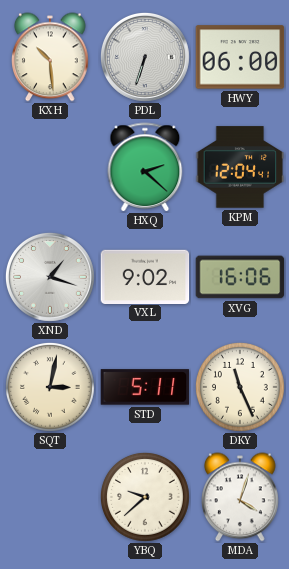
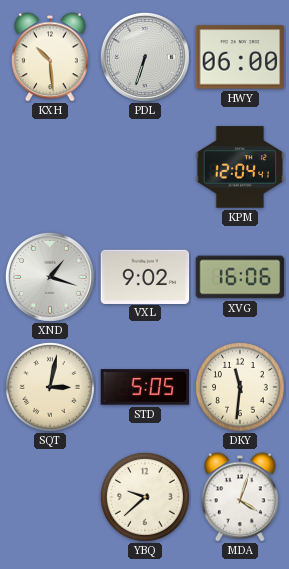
HXQ: 2:22 -> none
STD: 5:11 -> 5:05
DKY: 11:26 -> 11:31
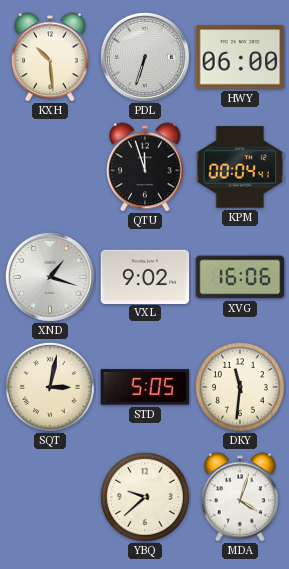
QTU: none -> 11:57
KPM: 12:04 -> 00:04
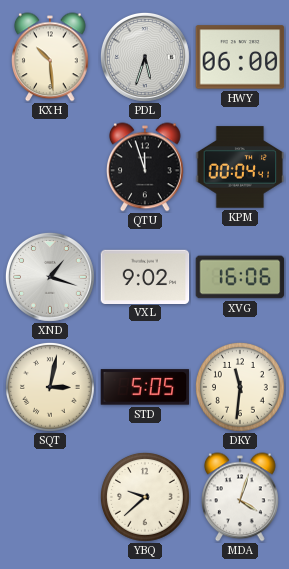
PDL: 6:33 -> 5:33
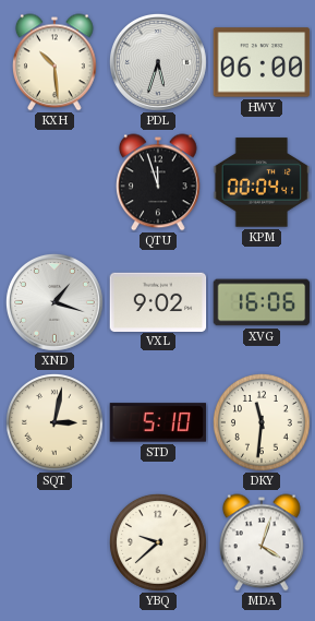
STD: 5:05 -> 5:10
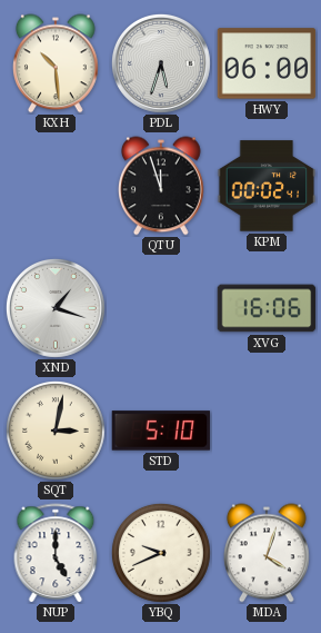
KPM: 00:04 -> 00:02
VXL: 9:02 -> none
DKY: 11:31 -> none
NUP: none -> 5:00
YBQ: 9:38 -> 9:41
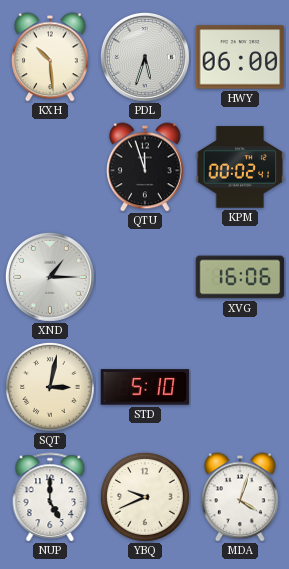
XND: 1:18 -> 1:15
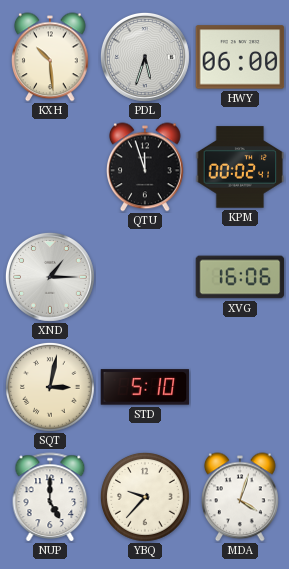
YBQ: 9:41 -> 9:37
